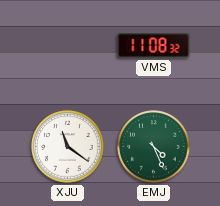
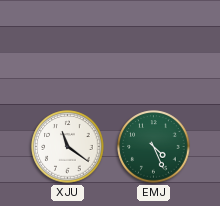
VMS: 11:08 -> none
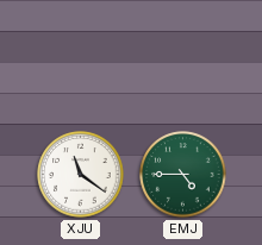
EMJ: 4:26 -> 4:45
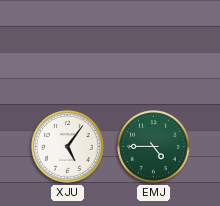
XJU: 11:21 -> 5:06
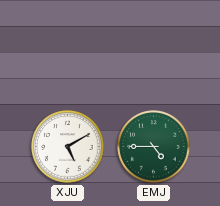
XJU: 5:06 -> 5:10
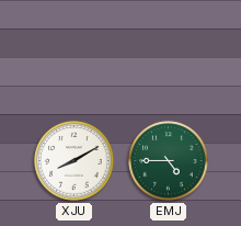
XJU: 5:10 -> 8:10
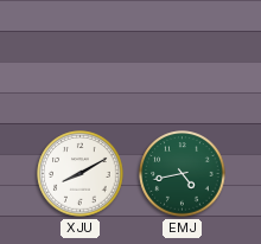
EMJ: 4:45 -> 4:43
